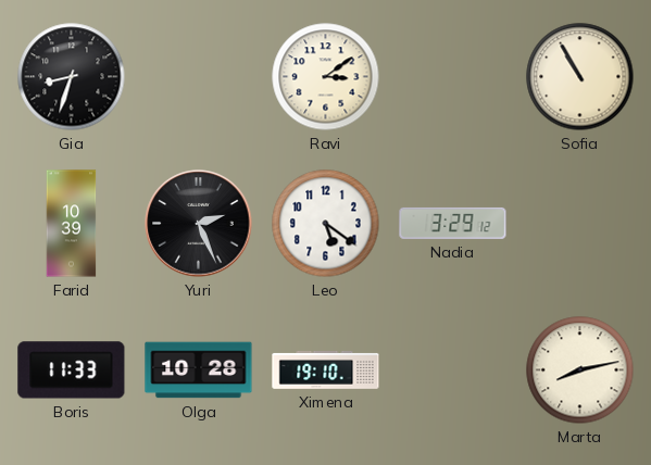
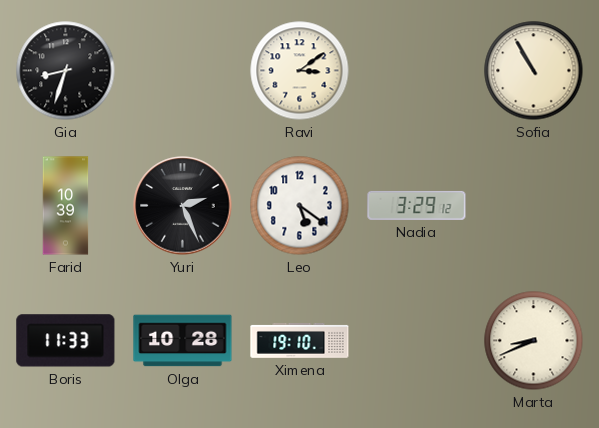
Marta: 8:13 -> 8:41
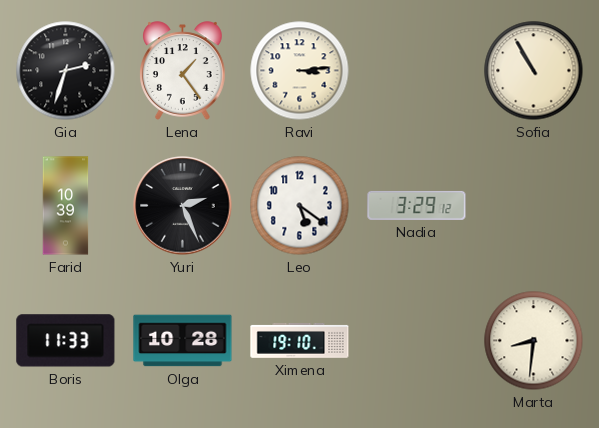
Gia: 8:33 -> 2:33
Lena: none -> 1:24
Ravi: 3:09 -> 3:14
Marta: 8:41 -> 8:31
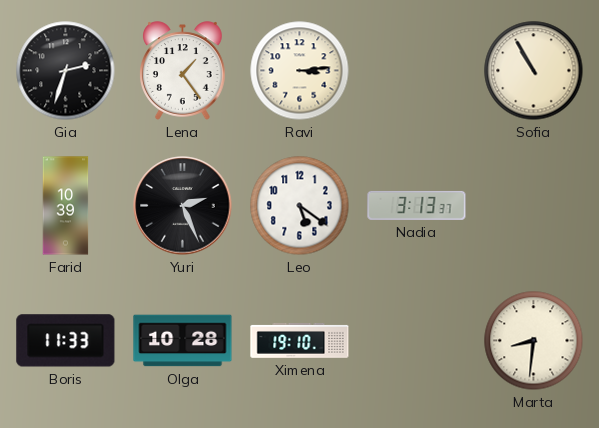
Nadia: 3:29 -> 3:13
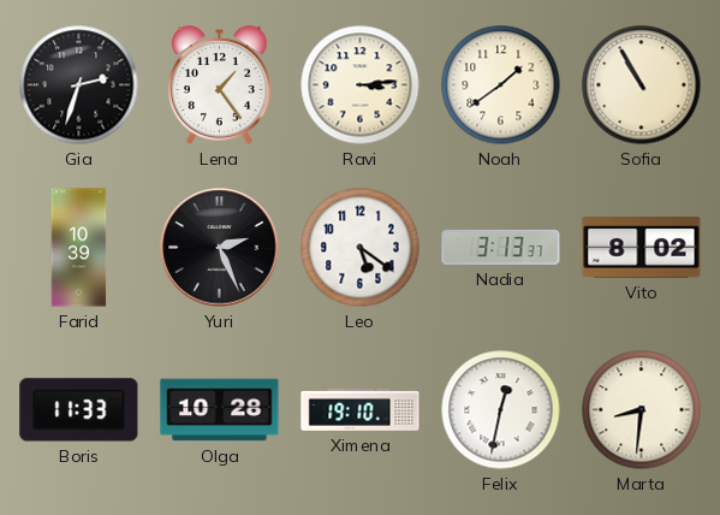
Noah: none -> 1:39
Vito: none -> 8:02
Felix: none -> 12:32
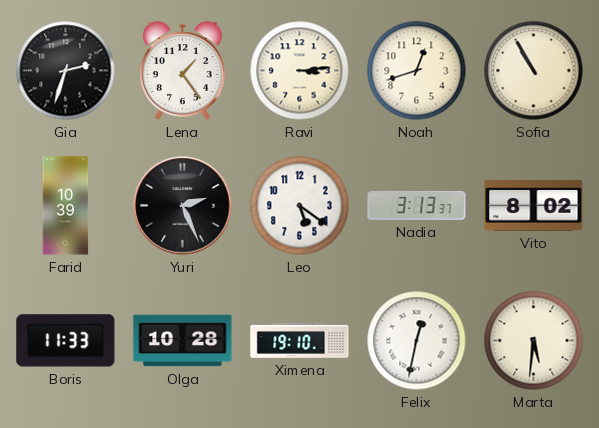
Noah: 1:39 -> 12:42
Marta: 8:31 -> 5:31
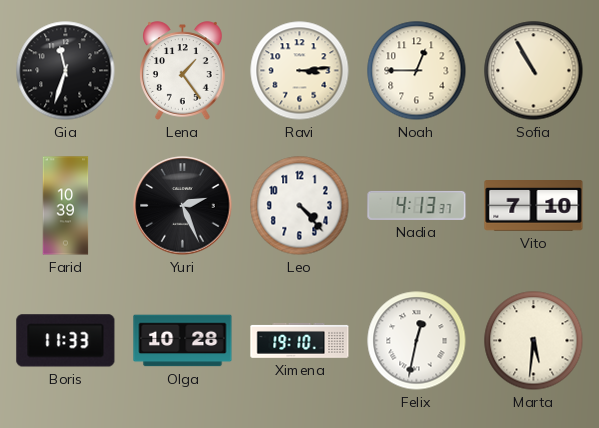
Gia: 2:33 -> 11:33
Noah: 12:42 -> 12:45
Leo: 5:21 -> 4:23
Nadia: 3:13 -> 4:13
Vito: 8:02 -> 7:10
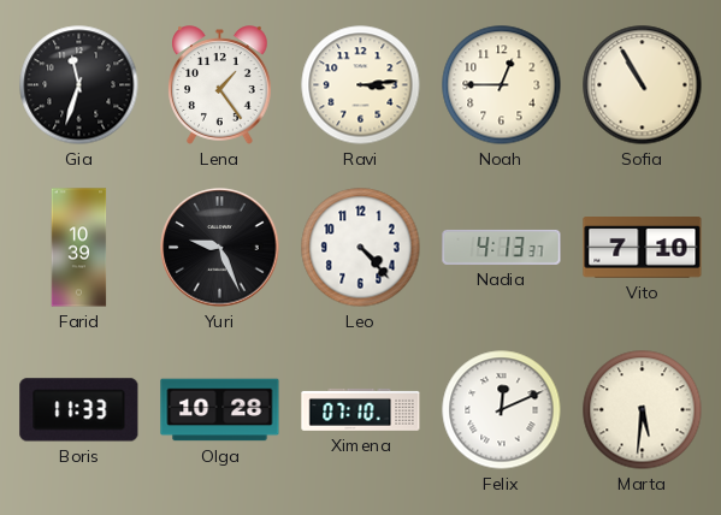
Yuri: 2:26 -> 9:26
Ximena: 19:10 -> 07:10
Felix: 12:32 -> 12:11
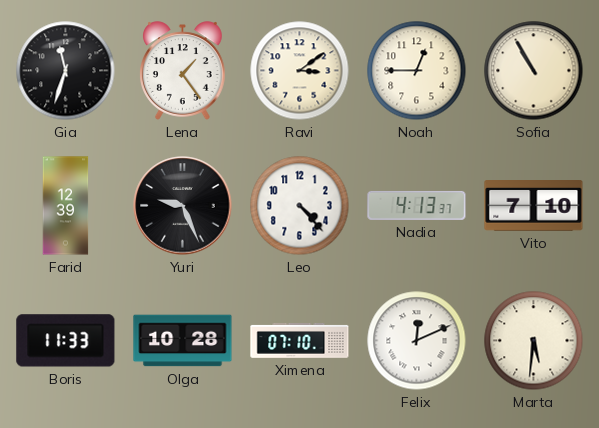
Ravi: 3:14 -> 3:09
Farid: 10:39 -> 12:39
